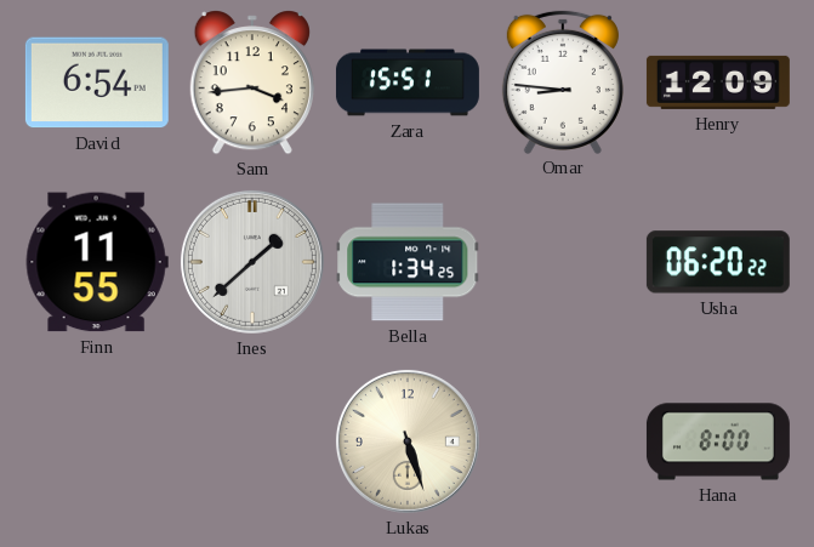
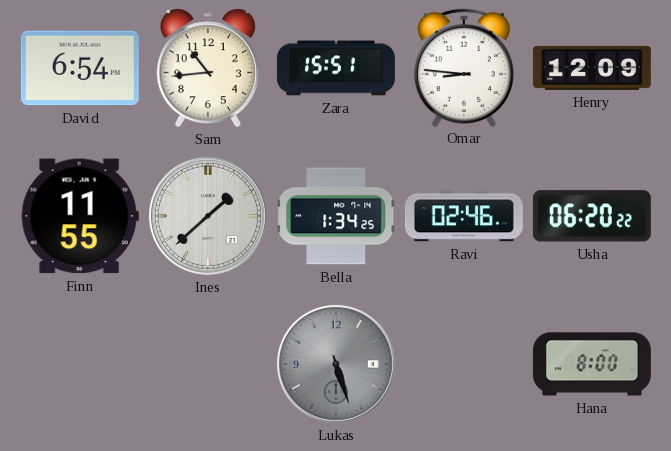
Sam: 3:44 -> 10:44
Ravi: none -> 02:46
Lukas dial: cream -> grey
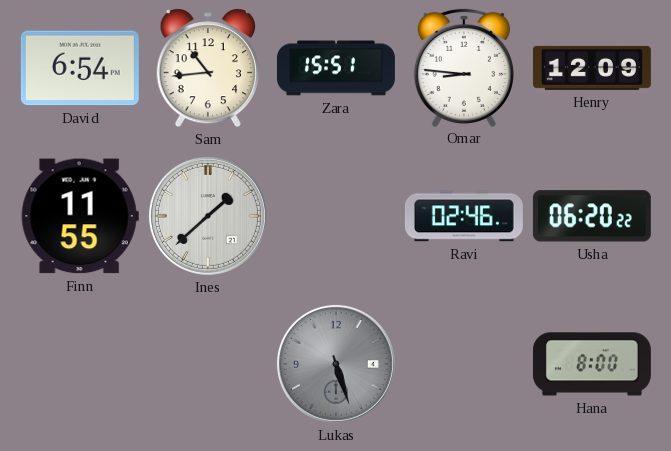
Bella: 1:34 -> none
